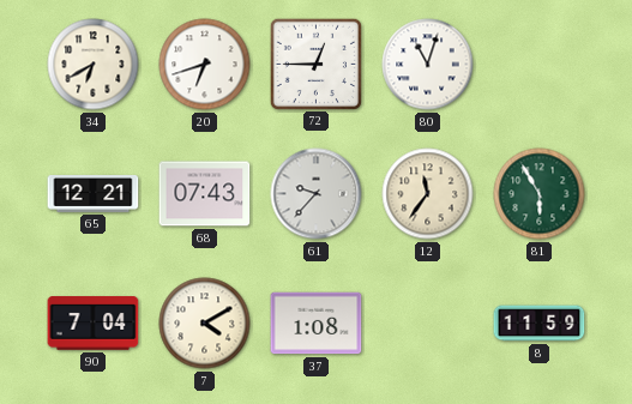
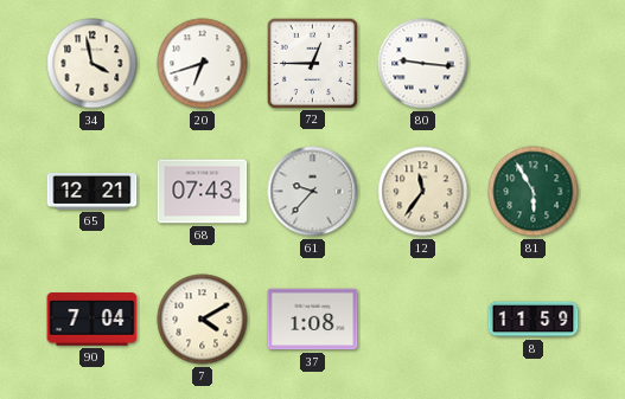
34: 6:40 -> 3:58
80: 11:03 -> 9:16
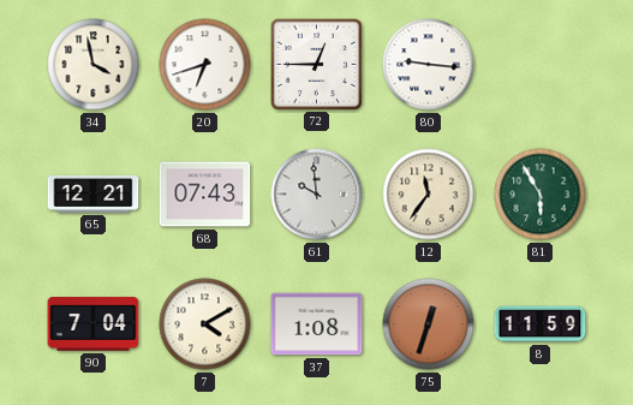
61: 9:37 -> 9:59
75: none -> 12:33
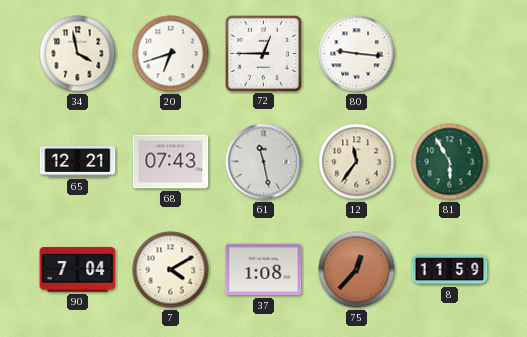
61: 9:59 -> 11:28
75: 12:33 -> 12:37
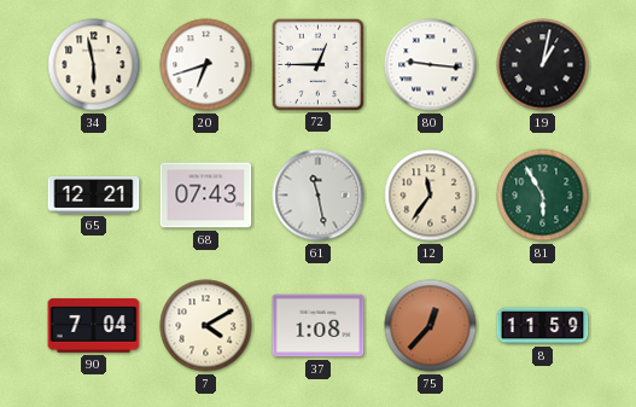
34: 3:58 -> 5:58
19: none -> 1:02
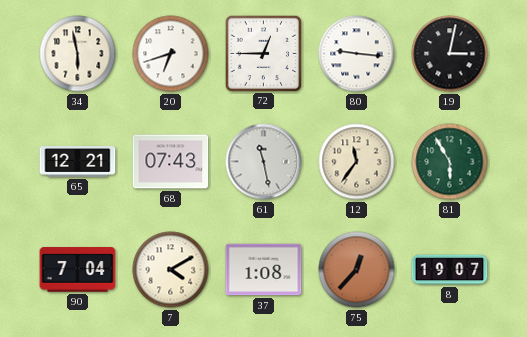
19: 1:02 -> 3:02
8: 11:59 -> 19:07
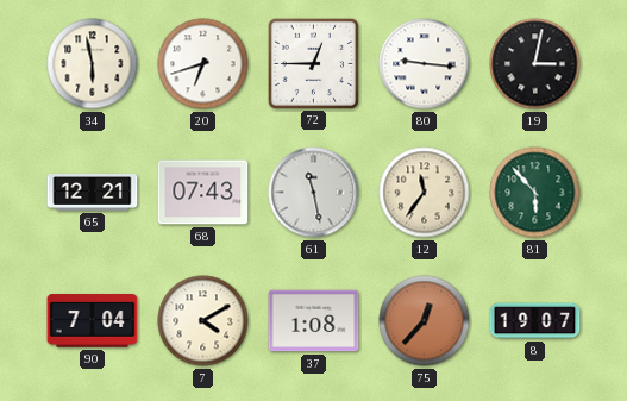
81: 5:55 -> 5:53
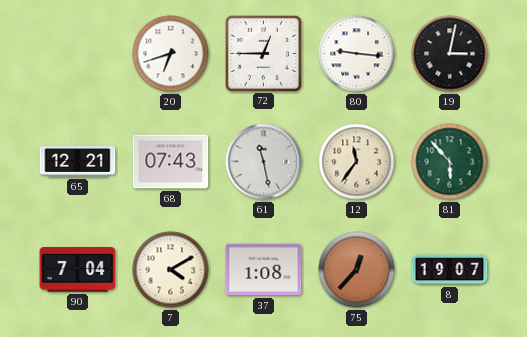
34: 5:58 -> none
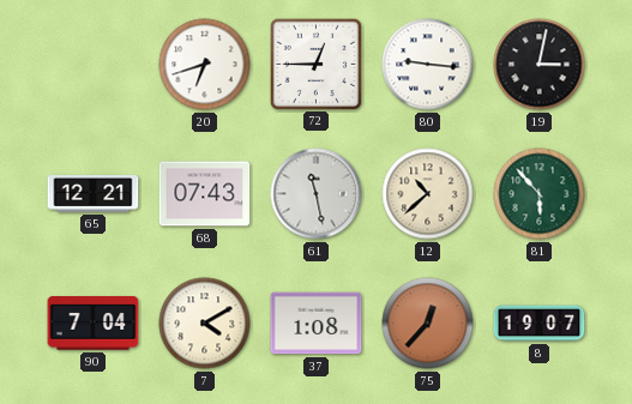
12: 11:36 -> 10:38
